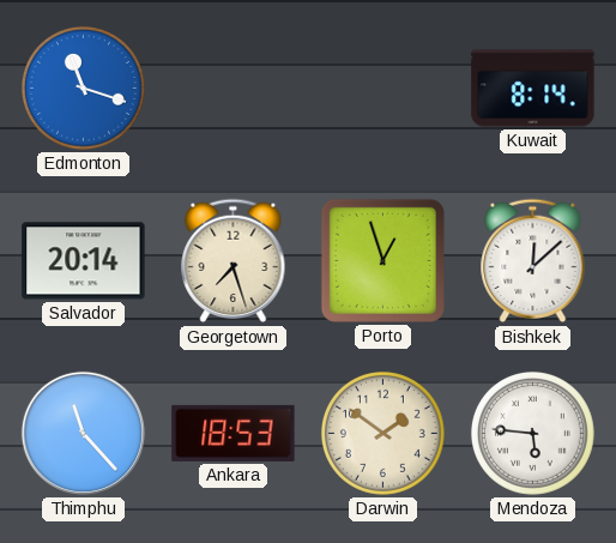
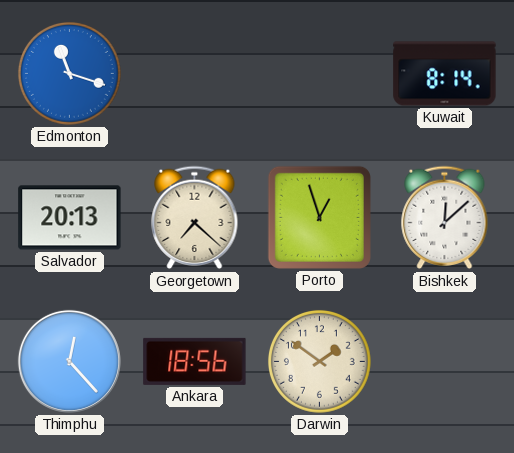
Salvador: 20:14 -> 20:13
Georgetown: 7:27 -> 7:22
Thimphu: 11:23 -> 12:23
Ankara: 18:53 -> 18:56
Mendoza: 5:46 -> none
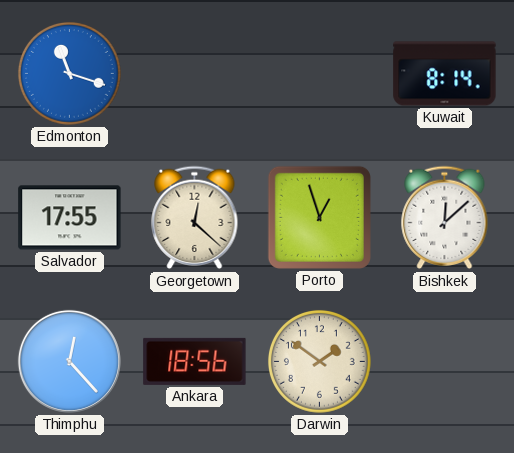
Salvador: 20:13 -> 17:55
Georgetown: 7:22 -> 12:22
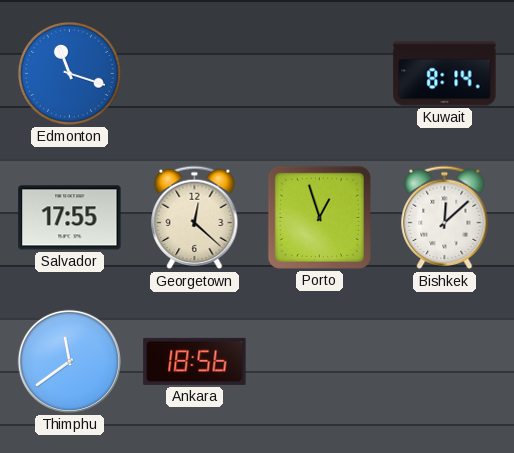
Thimphu: 12:23 -> 11:39
Darwin: 1:51 -> none
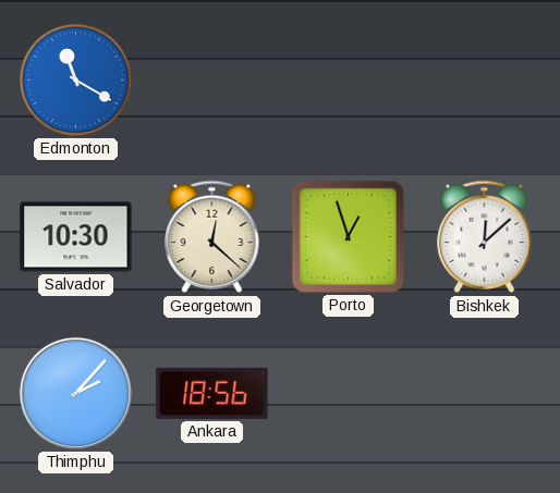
Edmonton: 11:18 -> 11:20
Kuwait: 8:14 -> none
Salvador: 17:55 -> 10:30
Thimphu: 11:39 -> 2:07
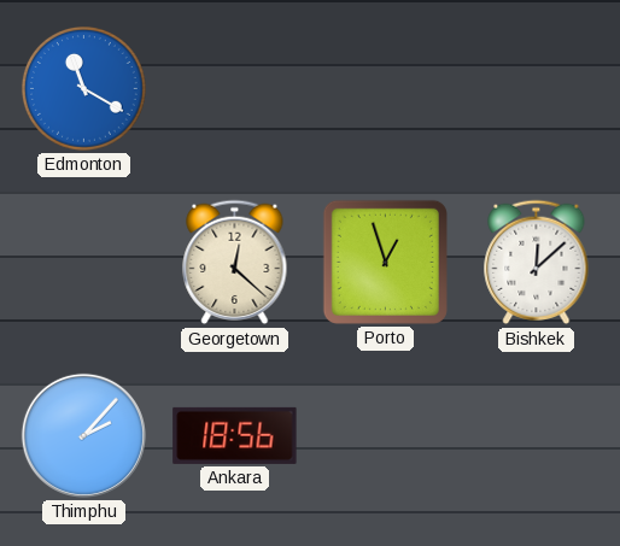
Salvador: 10:30 -> none
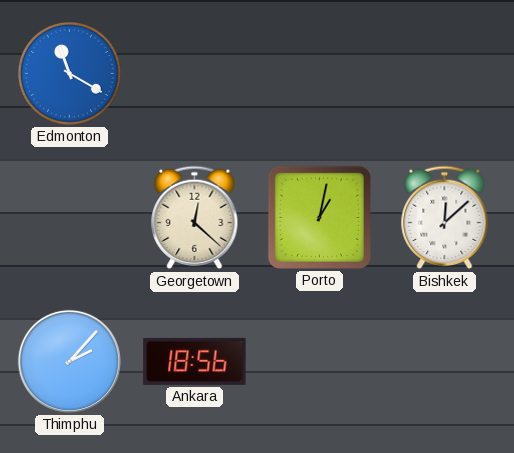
Porto: 12:57 -> 1:02
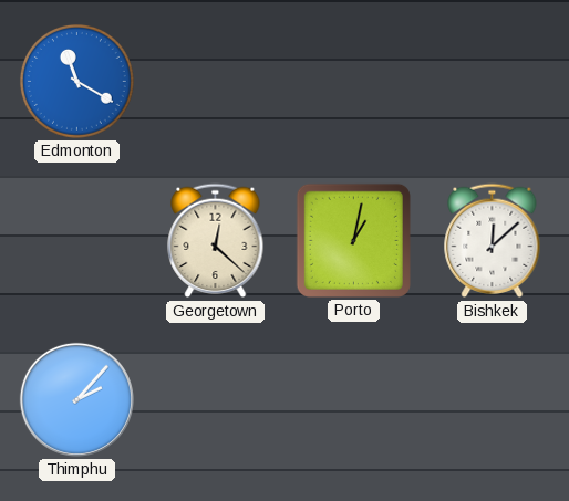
Ankara: 18:56 -> none
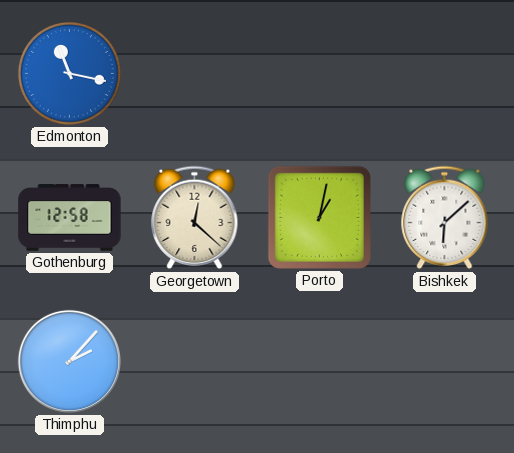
Edmonton: 11:20 -> 11:17
Gothenburg: none -> 12:58
Bishkek: 12:08 -> 6:08
